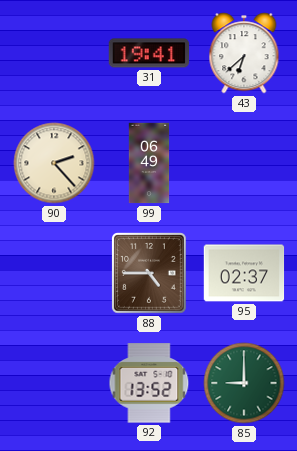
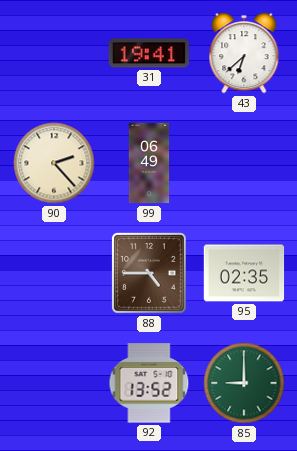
95: 02:37 -> 02:35
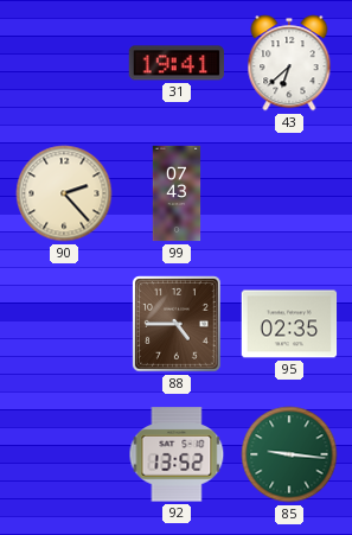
99: 06:49 -> 07:43
85: 9:00 -> 9:16
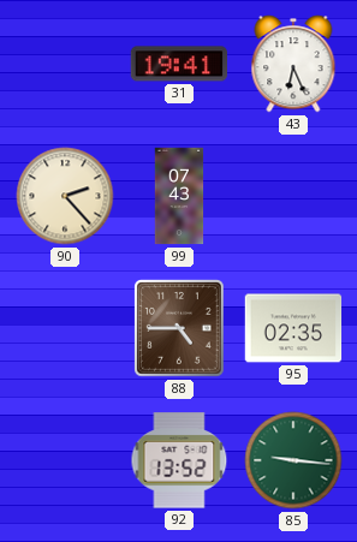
43: 6:38 -> 6:26
